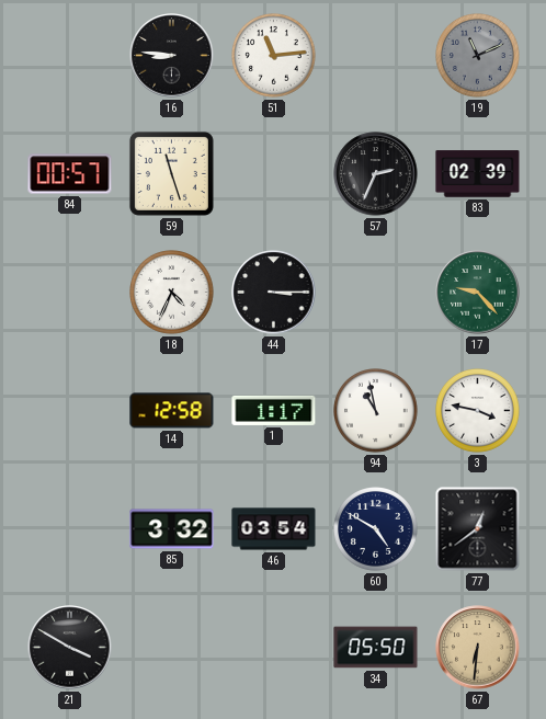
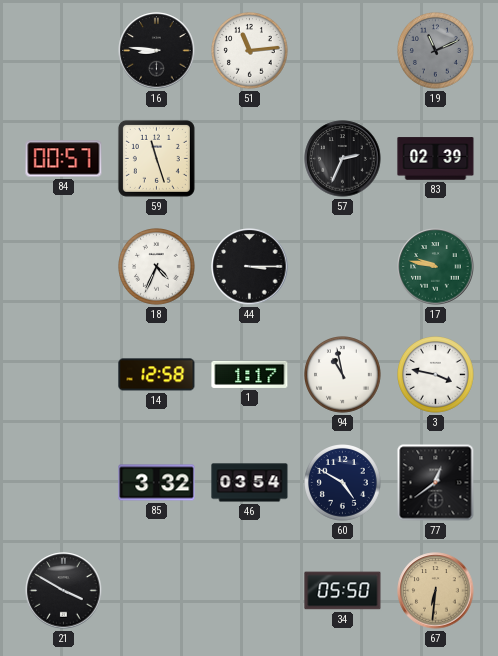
17: 9:23 -> 9:47
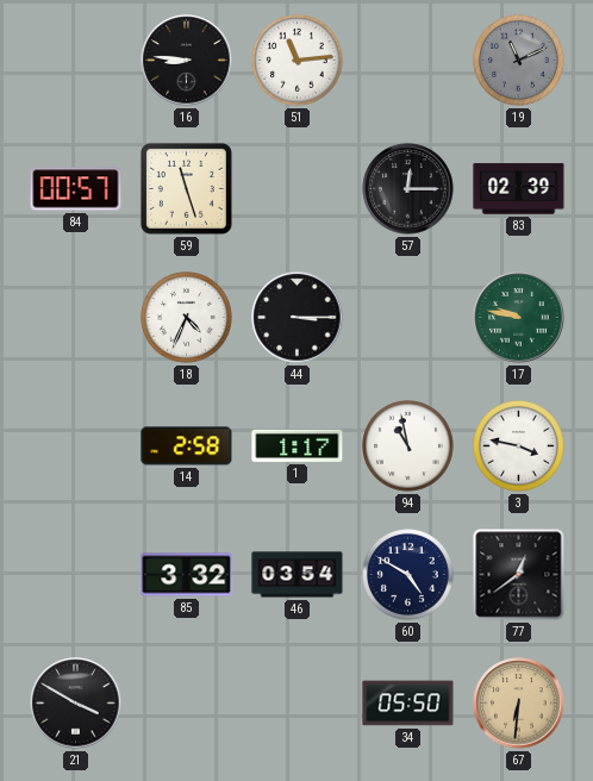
57: 2:34 -> 12:15
14: 12:58 -> 2:58
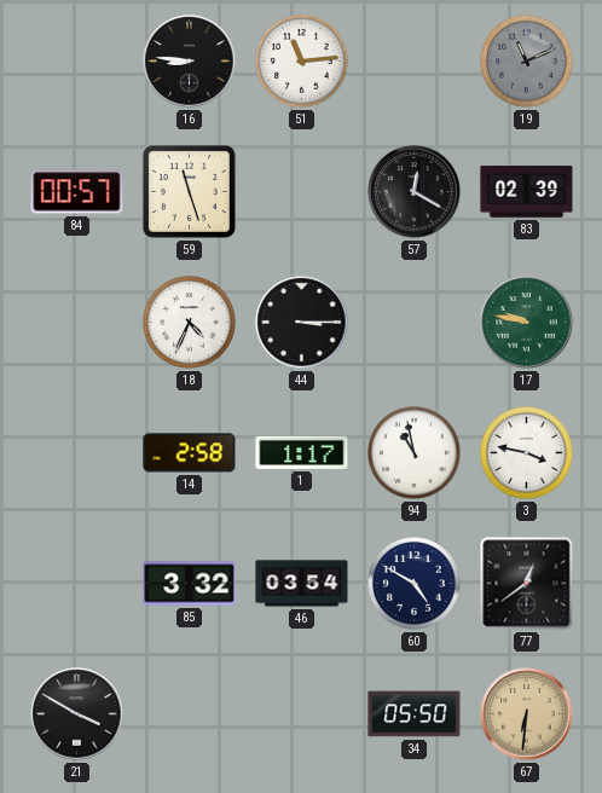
57: 12:15 -> 12:20
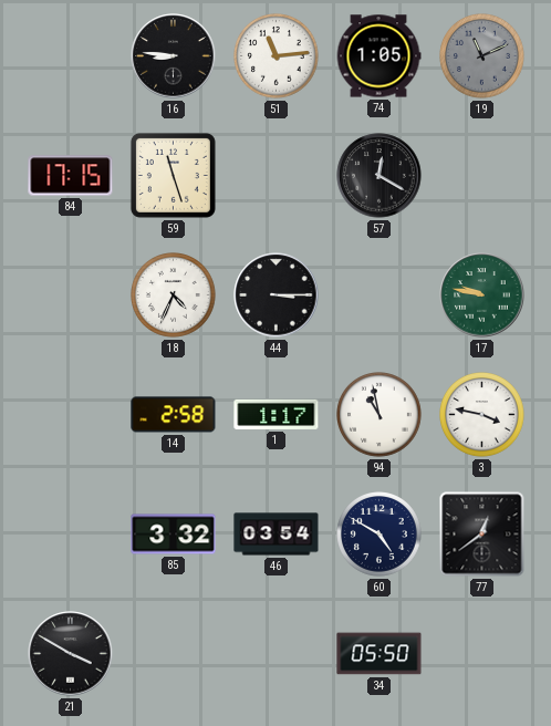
74: none -> 1:05
84: 00:57 -> 17:15
83: 02:39 -> none
67: 6:31 -> none
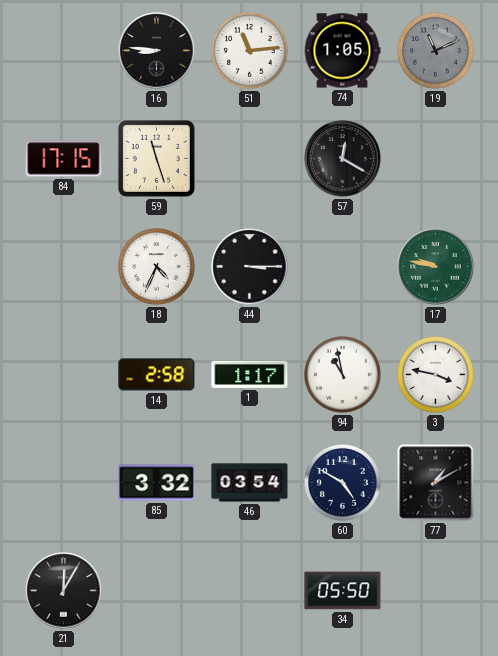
77: 12:39 -> 1:10
21: 3:50 -> 12:05
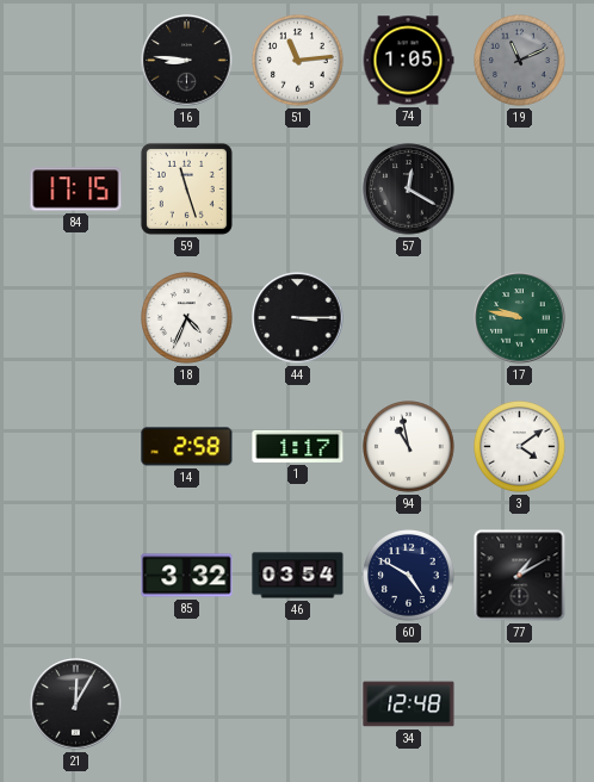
3: 3:47 -> 4:09
34: 05:50 -> 12:48
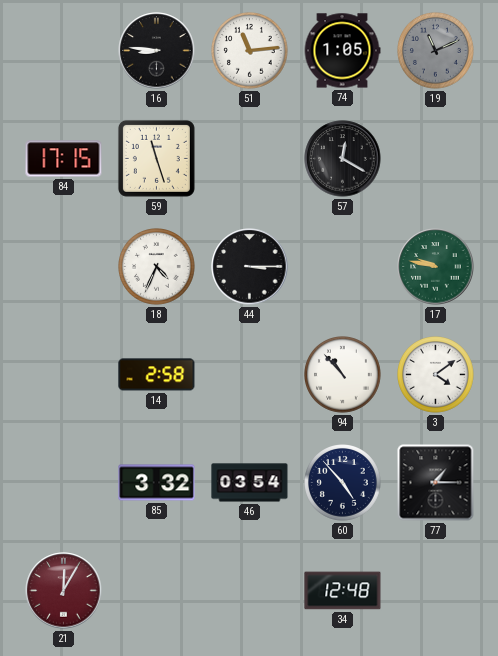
1: 1:17 -> none
94: 10:58 -> 10:53
60: 4:50 -> 4:53
77: 1:10 -> 1:15
21 dial: black -> burgundy
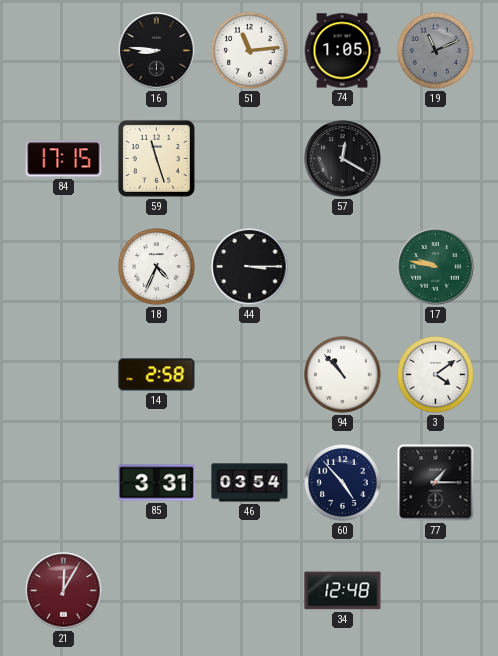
85: 3:32 -> 3:31
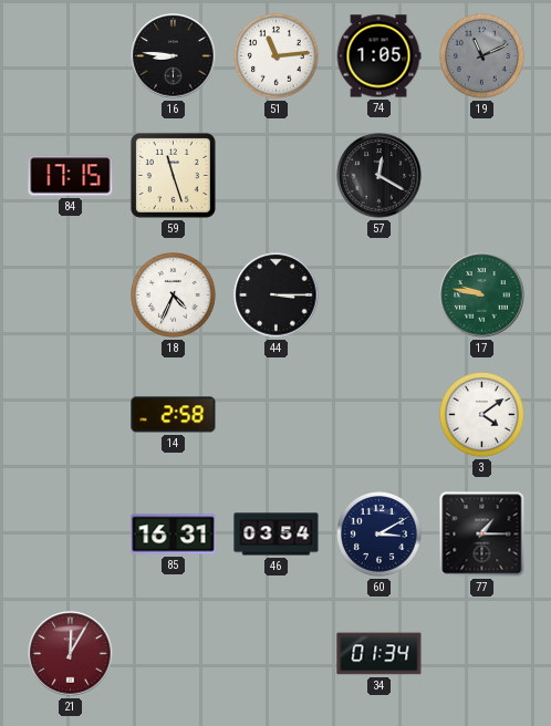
94: 10:53 -> none
85: 3:31 -> 16:31
60: 4:53 -> 3:10
34: 12:48 -> 01:34
